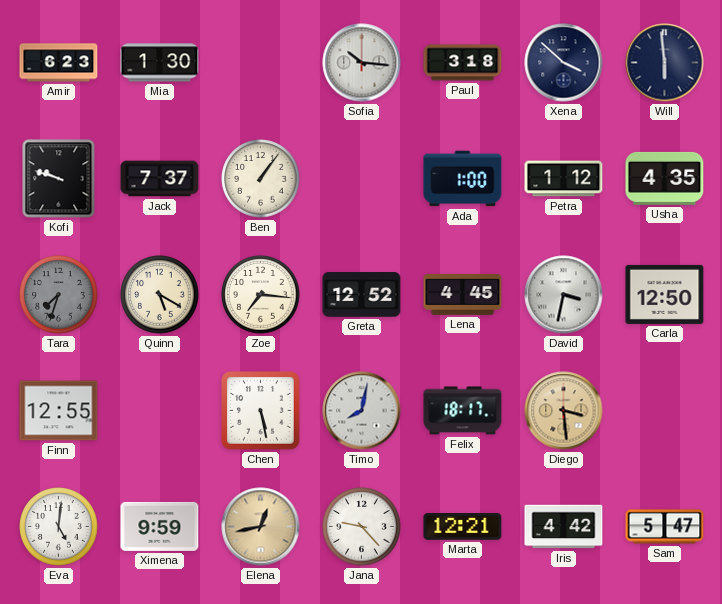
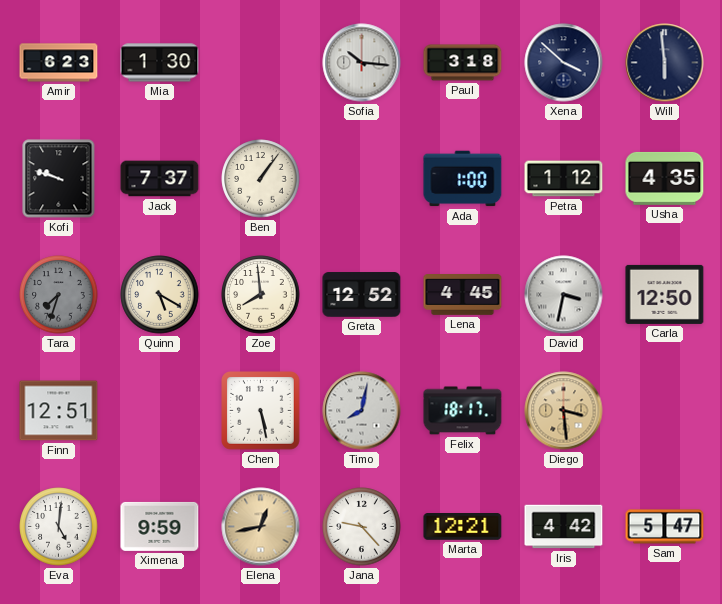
Zoe: 7:16 -> 7:59
Finn: 12:55 -> 12:51
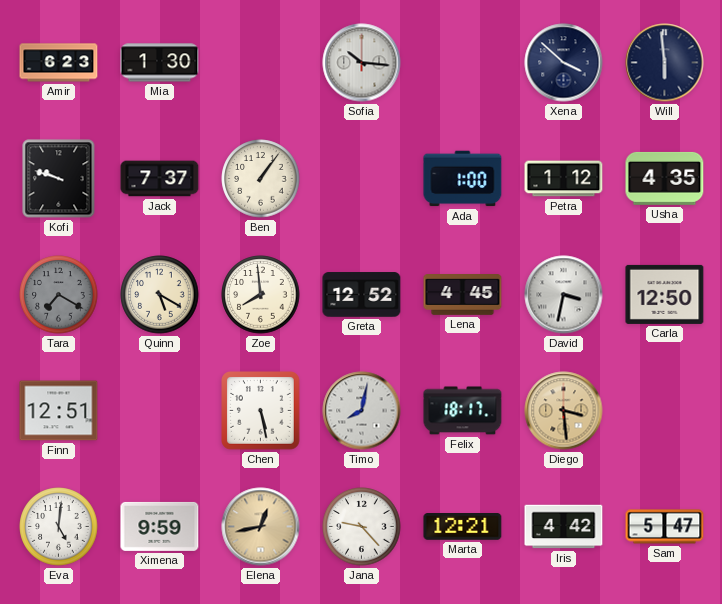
Paul: 3:18 -> none
Tara: 7:33 -> 7:20
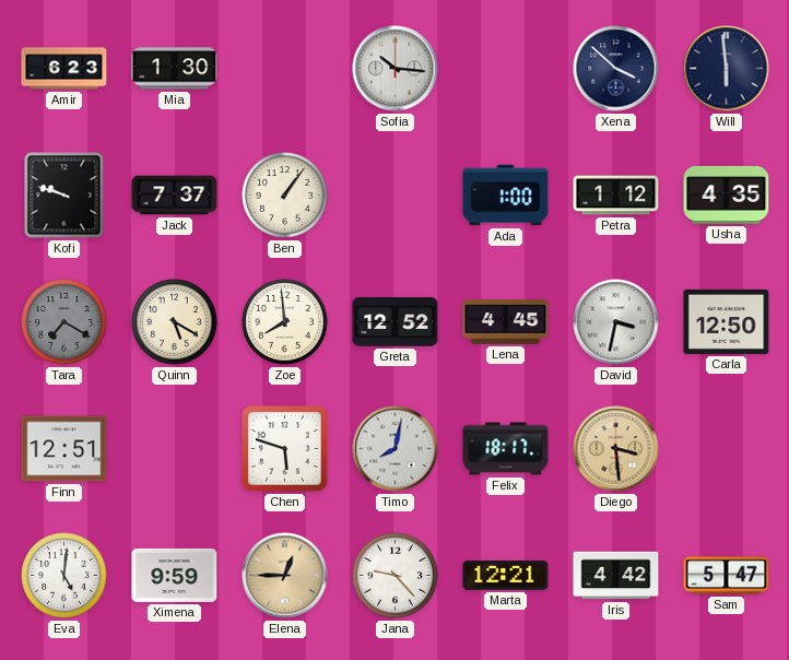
Chen: 5:28 -> 5:48
Elena: 12:43 -> 12:45
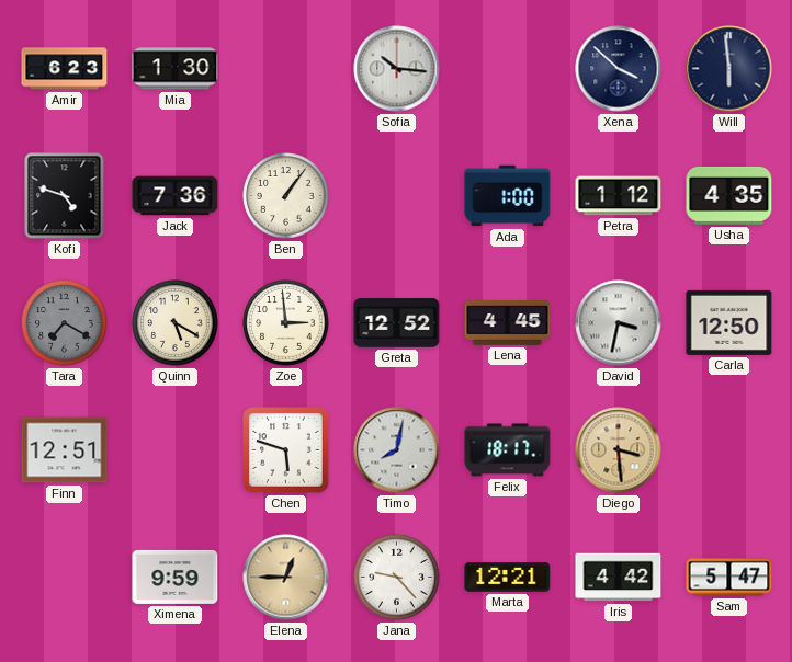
Kofi: 9:48 -> 4:48
Jack: 7:37 -> 7:36
Zoe: 7:59 -> 2:59
Eva: 5:01 -> none
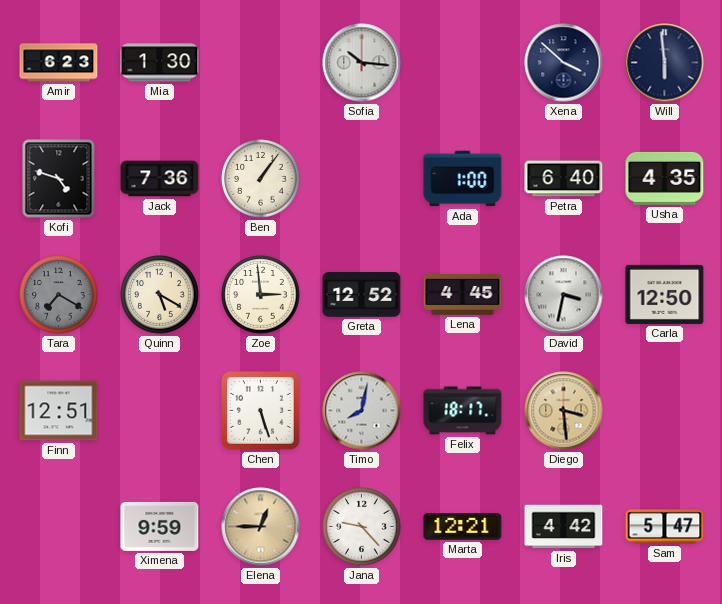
Petra: 1:12 -> 6:40
Chen: 5:48 -> 5:27
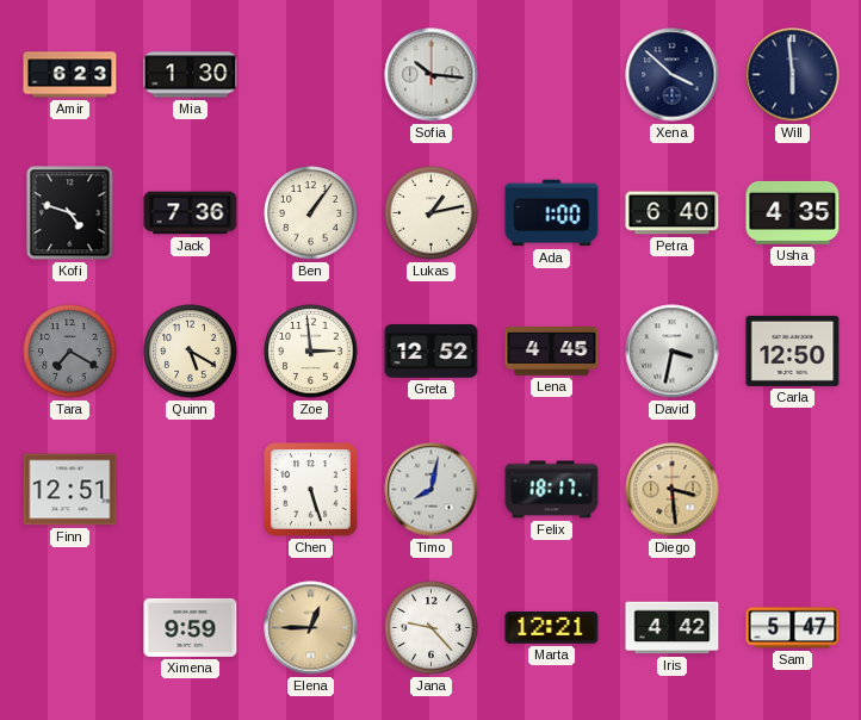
Lukas: none -> 1:13
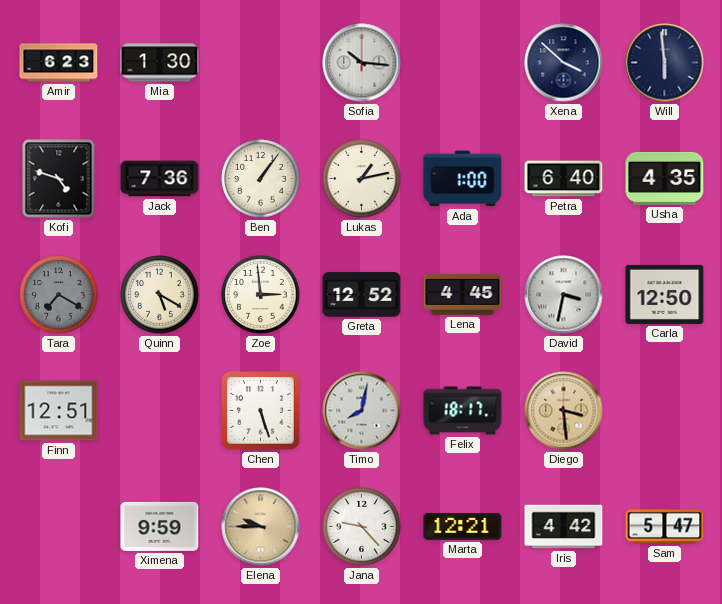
Elena: 12:45 -> 9:45
